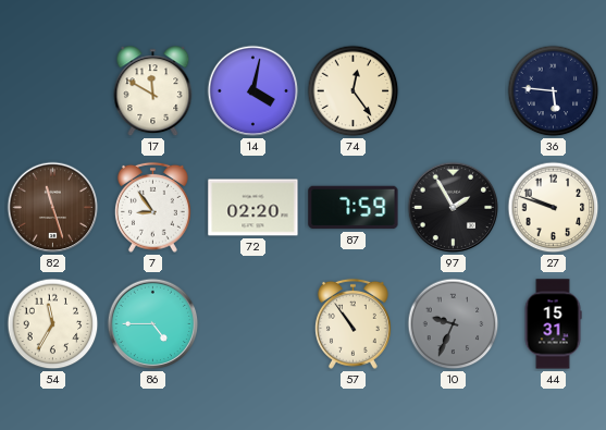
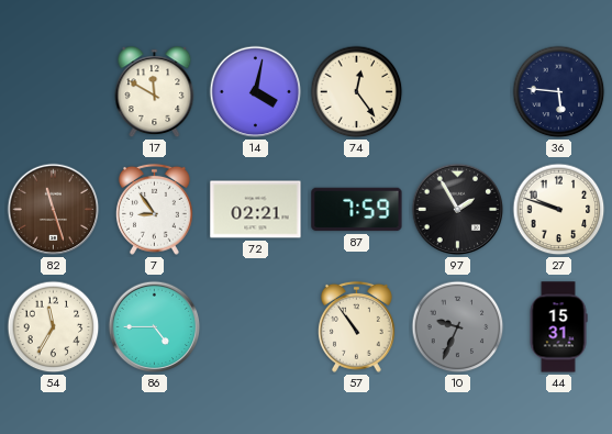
72: 02:20 -> 02:21
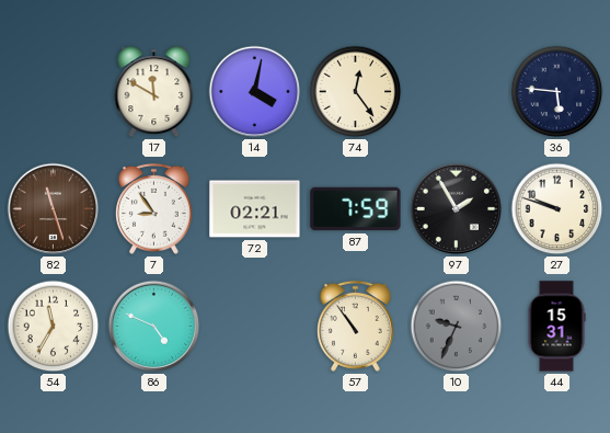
86: 4:45 -> 4:49
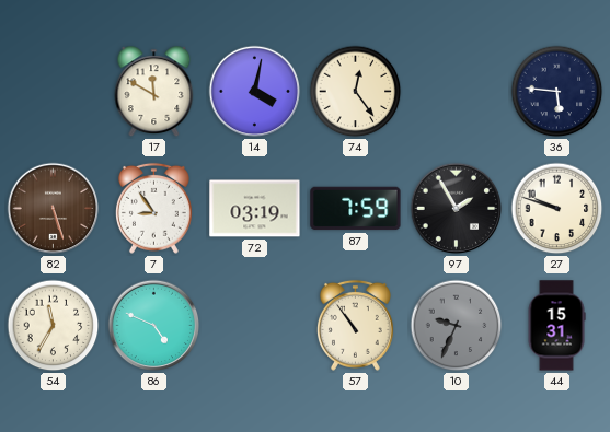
82: 11:27 -> 5:27
72: 02:21 -> 03:19
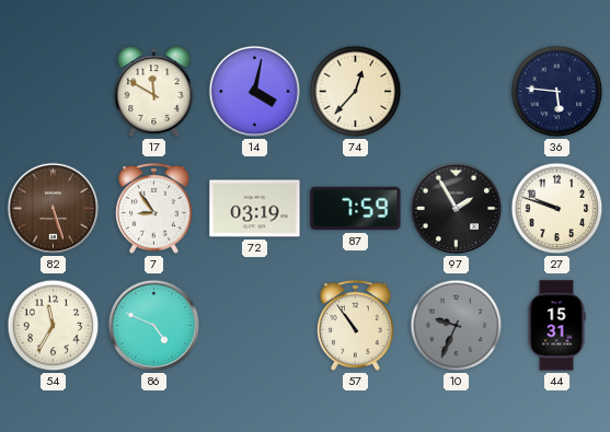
74: 12:24 -> 12:37
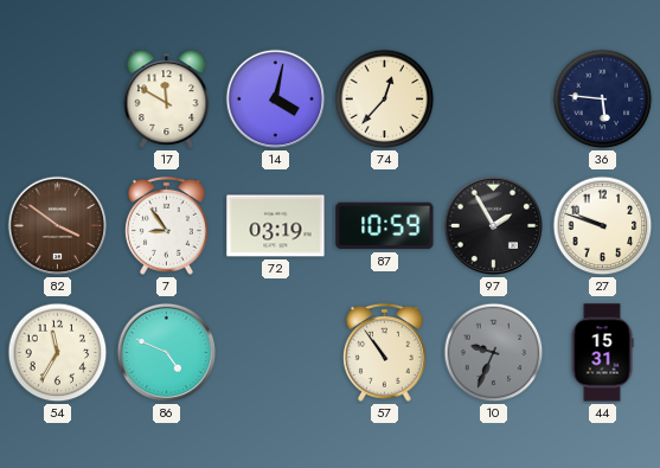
82: 5:27 -> 3:51
87: 7:59 -> 10:59
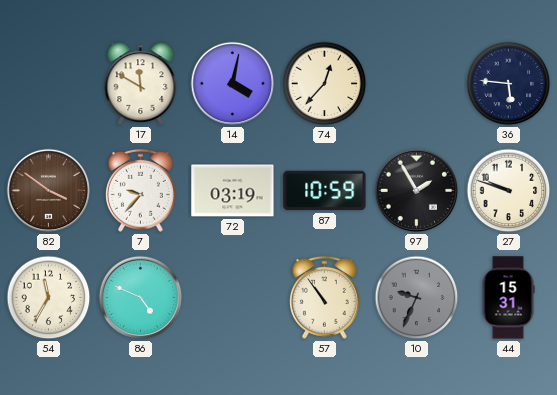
7: 8:54 -> 9:37
